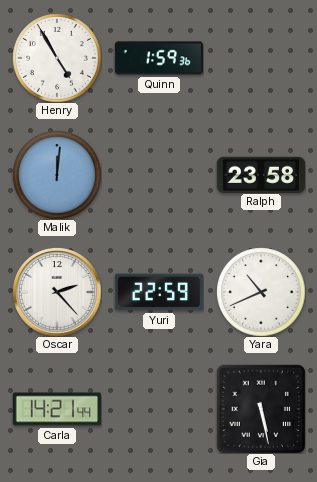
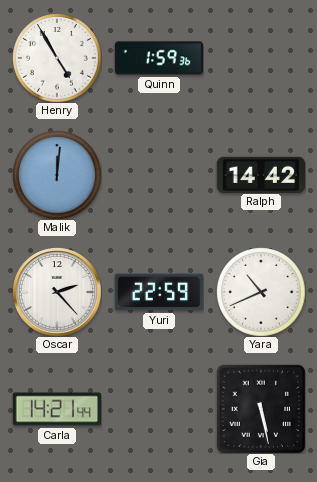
Ralph: 23:58 -> 14:42
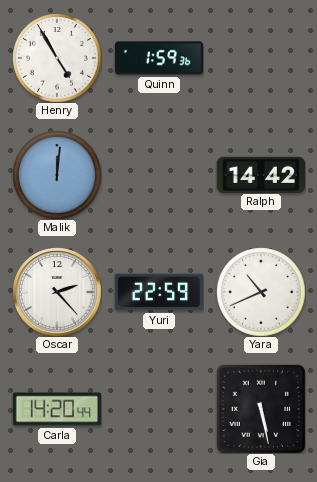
Carla: 14:21 -> 14:20
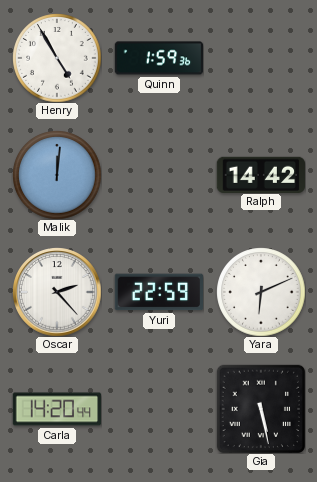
Yara: 10:41 -> 6:11
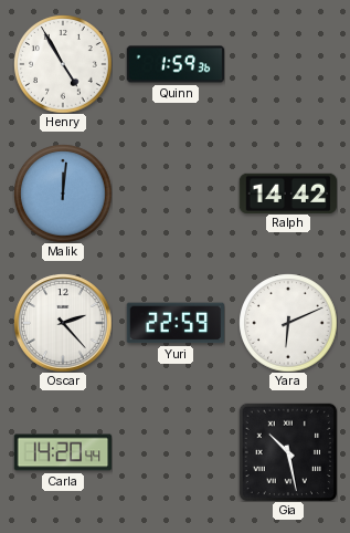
Gia: 5:28 -> 10:28
